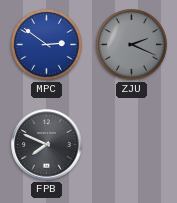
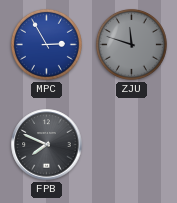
MPC: 2:51 -> 2:55
ZJU: 2:19 -> 11:48
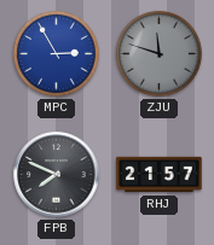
RHJ: none -> 21:57
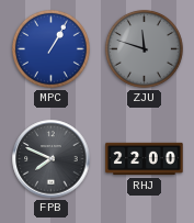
MPC: 2:55 -> 1:05
RHJ: 21:57 -> 22:00
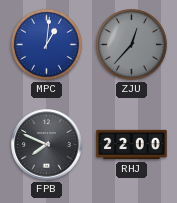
MPC: 1:05 -> 1:01
ZJU: 11:48 -> 12:37
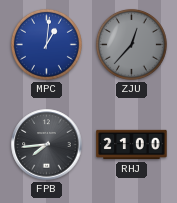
FPB: 7:49 -> 7:44
RHJ: 22:00 -> 21:00
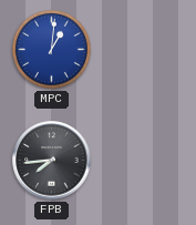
ZJU: 12:37 -> none
RHJ: 21:00 -> none
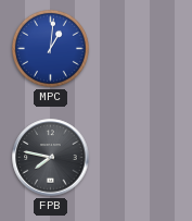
FPB: 7:44 -> 7:47
